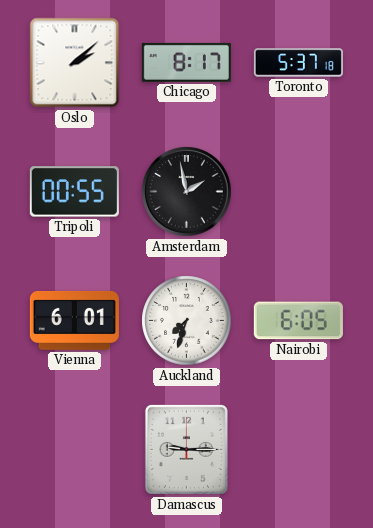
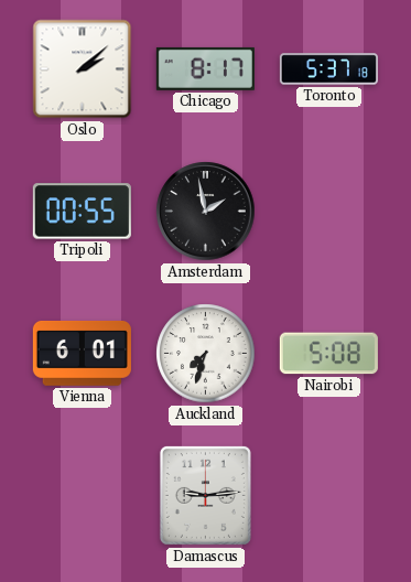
Nairobi: 6:05 -> 5:08
Damascus: 9:15 -> 9:14
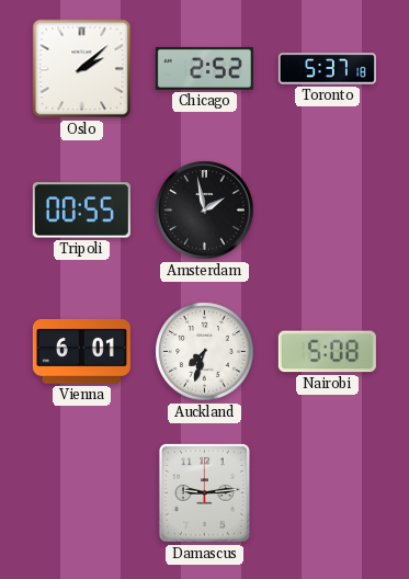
Chicago: 8:17 -> 2:52
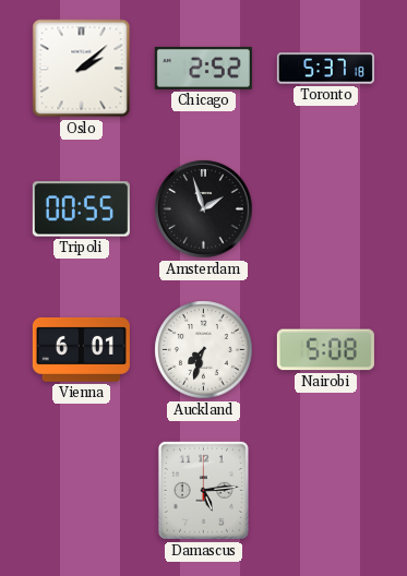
Amsterdam: 1:58 -> 1:57
Damascus: 9:14 -> 5:14
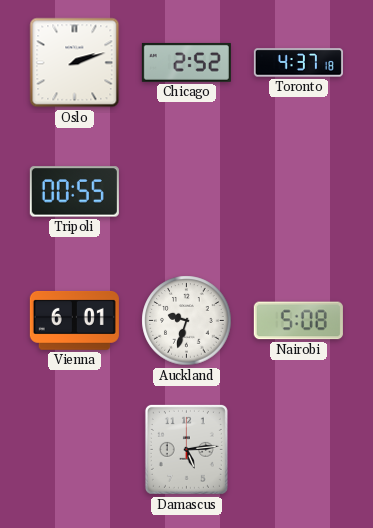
Oslo: 2:08 -> 2:12
Toronto: 5:37 -> 4:37
Amsterdam: 1:57 -> none
Auckland: 7:33 -> 9:33
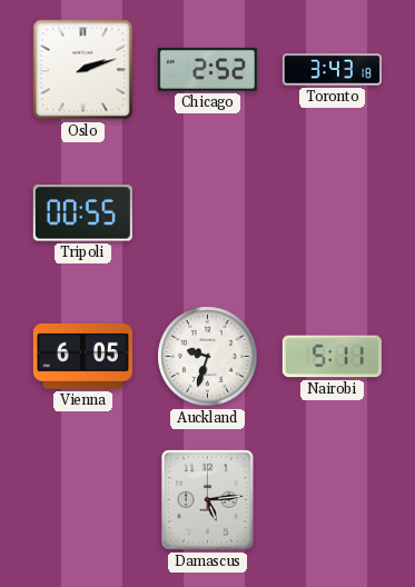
Toronto: 4:37 -> 3:43
Vienna: 6:01 -> 6:05
Nairobi: 5:08 -> 5:11
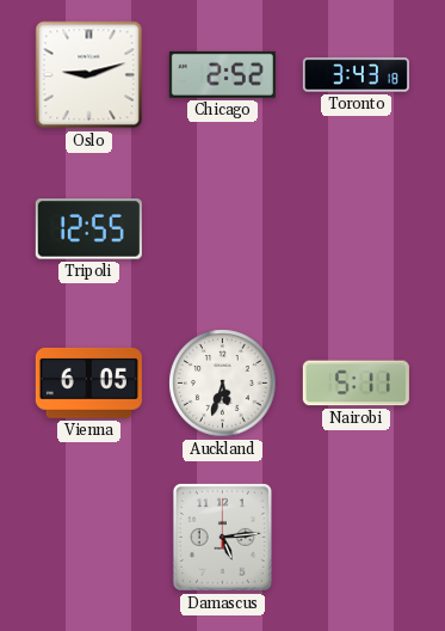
Oslo: 2:12 -> 9:12
Tripoli: 00:55 -> 12:55
Auckland: 9:33 -> 5:33
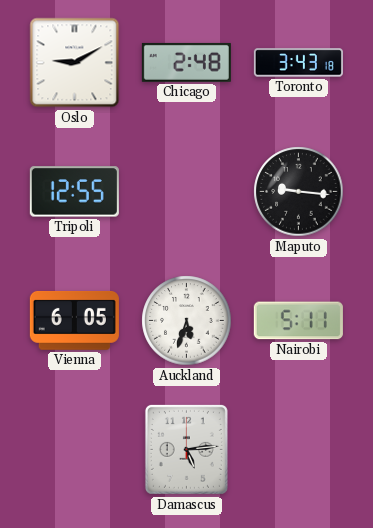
Oslo: 9:12 -> 9:10
Chicago: 2:52 -> 2:48
Maputo: none -> 9:16
